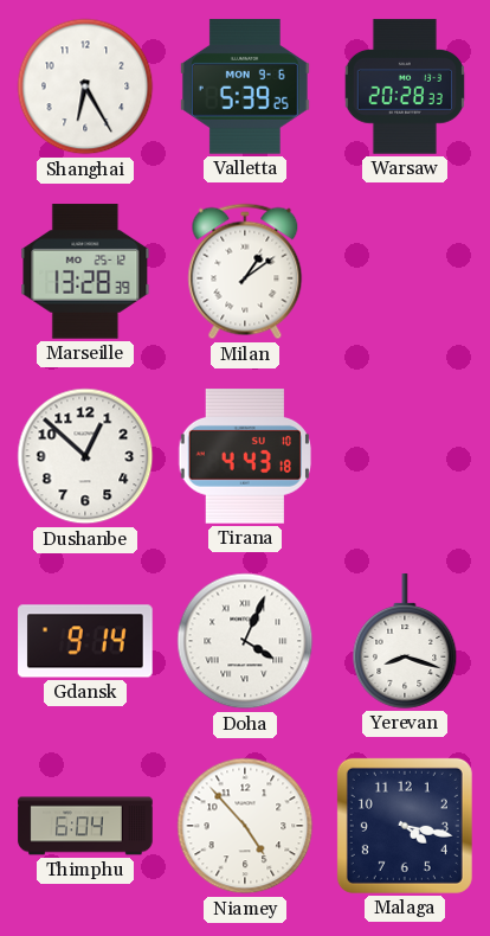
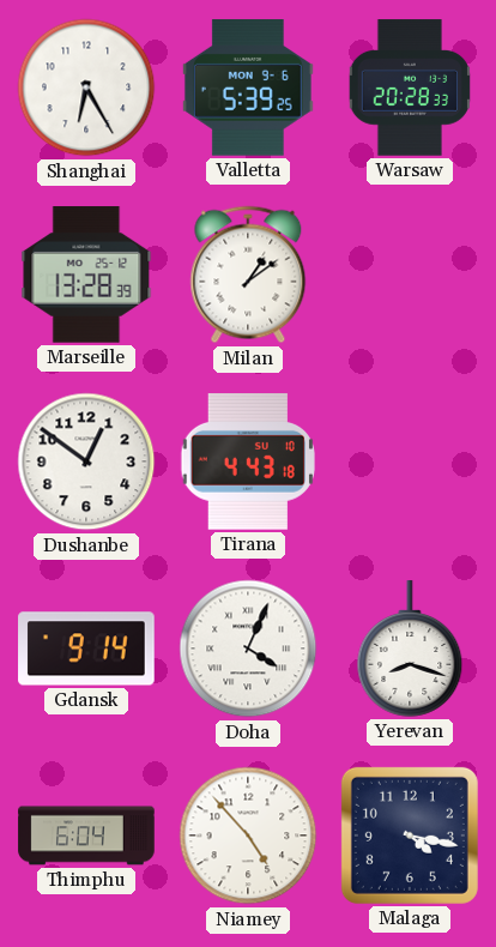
Dushanbe: 12:52 -> 12:51
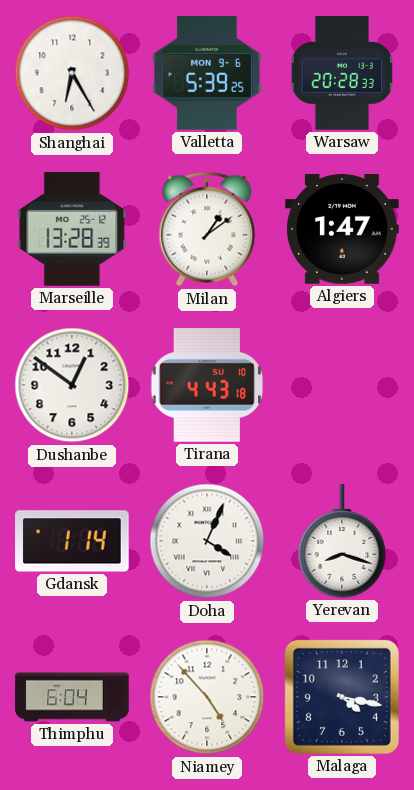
Algiers: none -> 1:47
Gdansk: 9:14 -> 1:14
